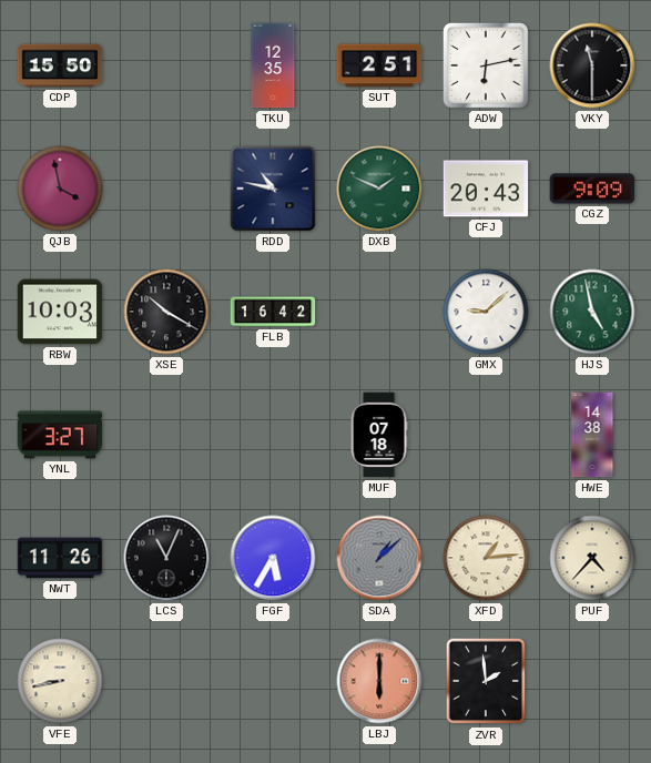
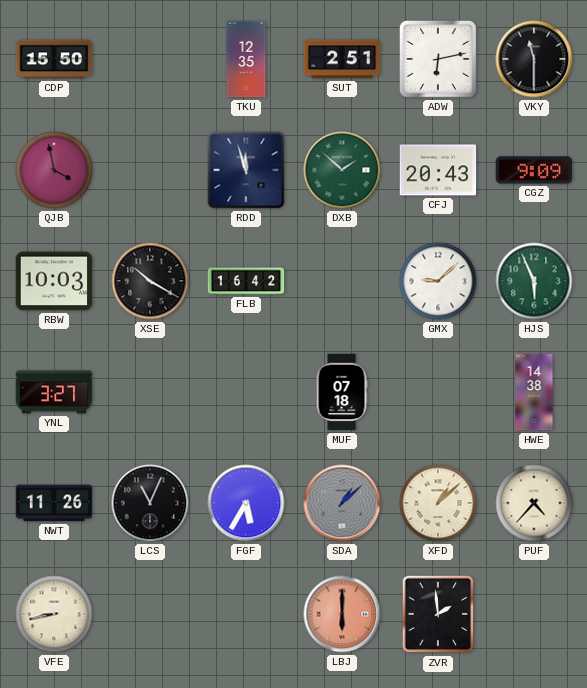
RDD: 10:47 -> 11:57
DXB: 1:49 -> 1:52
HJS: 4:58 -> 5:56
XFD: 1:14 -> 1:08
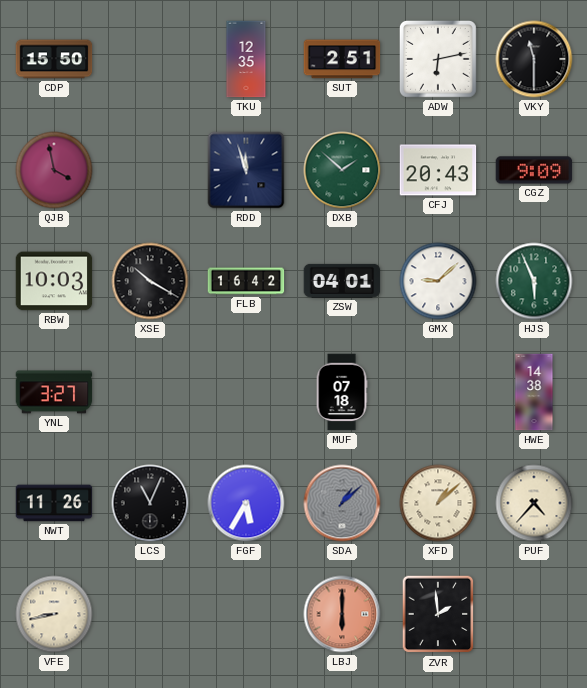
ZSW: none -> 04:01
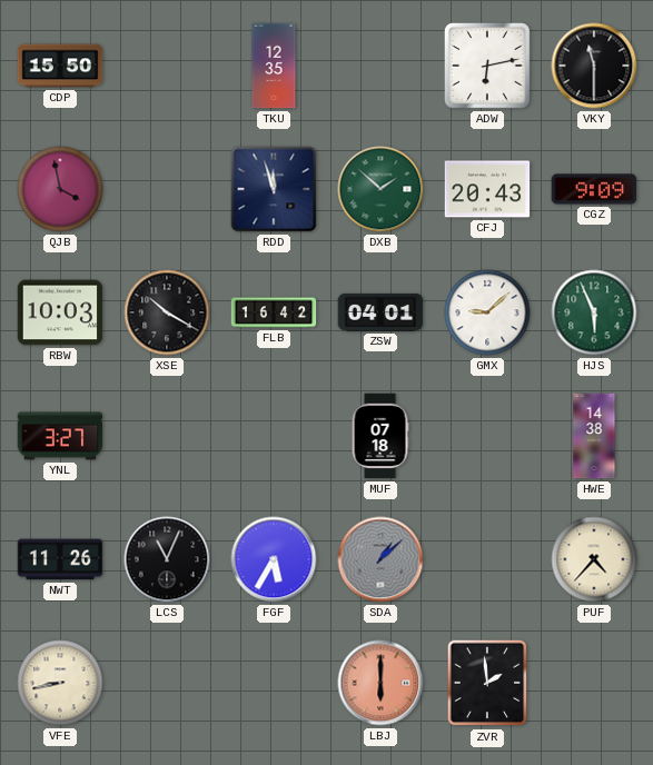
SUT: 2:51 -> none
XFD: 1:08 -> none
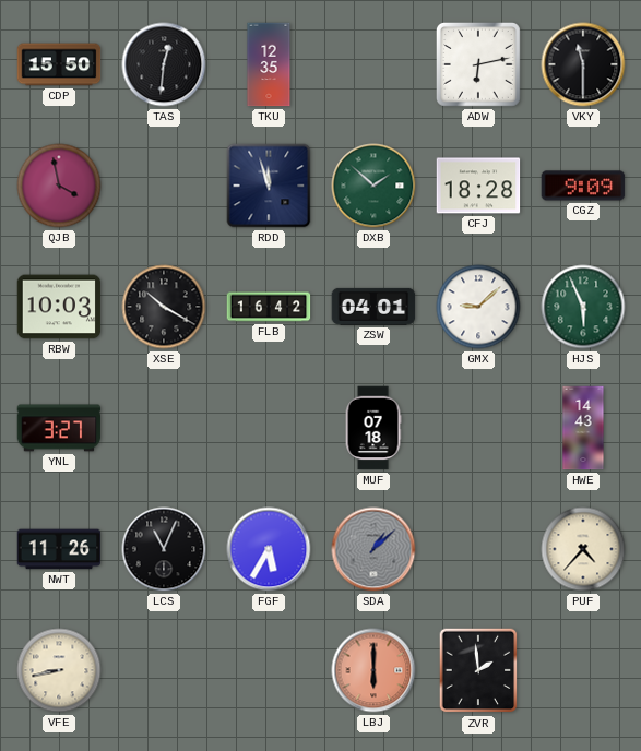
TAS: none -> 12:31
CFJ: 20:43 -> 18:28
HWE: 14:38 -> 14:43
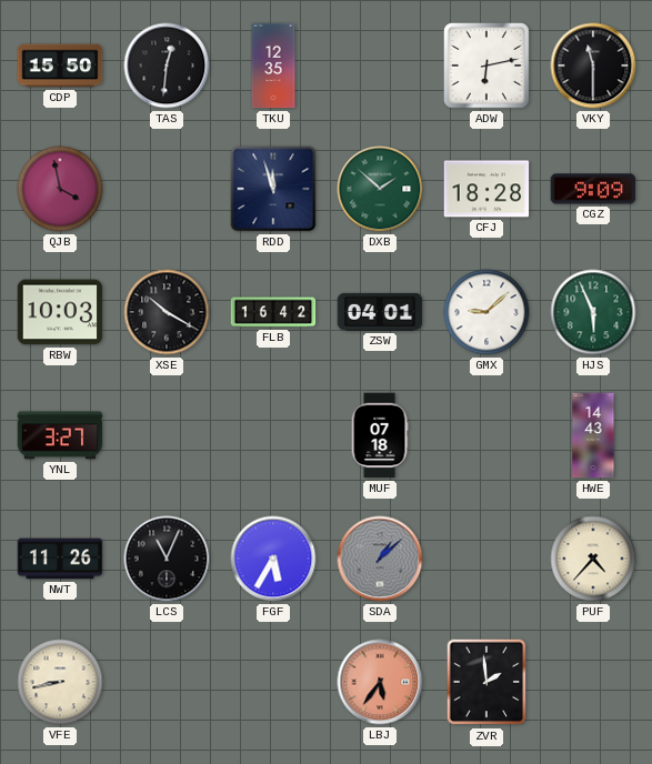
LBJ: 6:00 -> 5:36
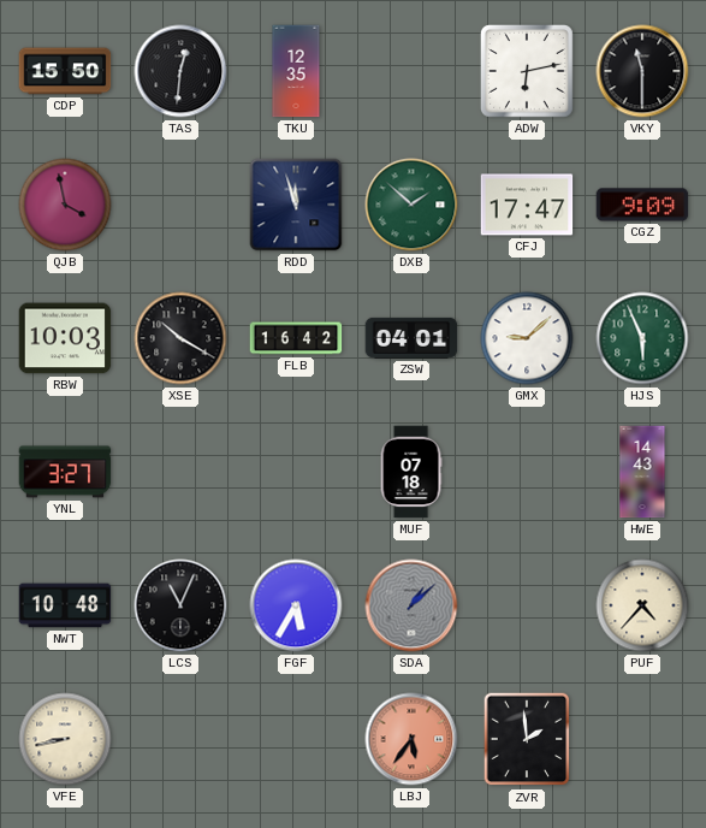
CFJ: 18:28 -> 17:47
NWT: 11:26 -> 10:48
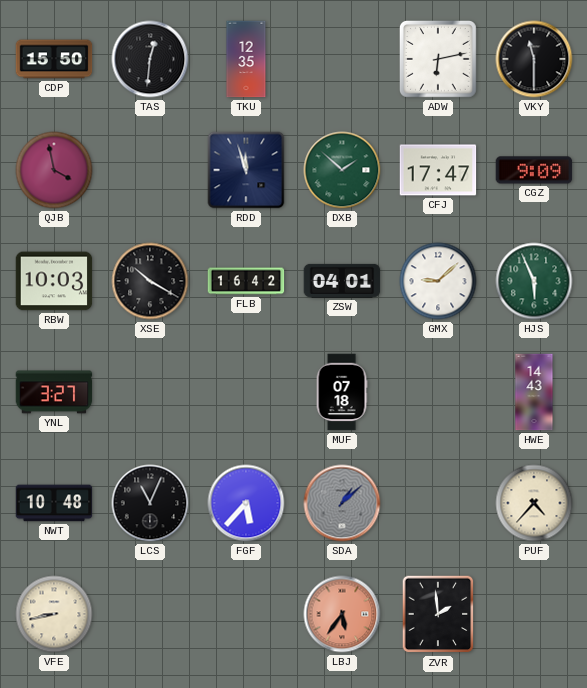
FGF: 5:35 -> 5:37
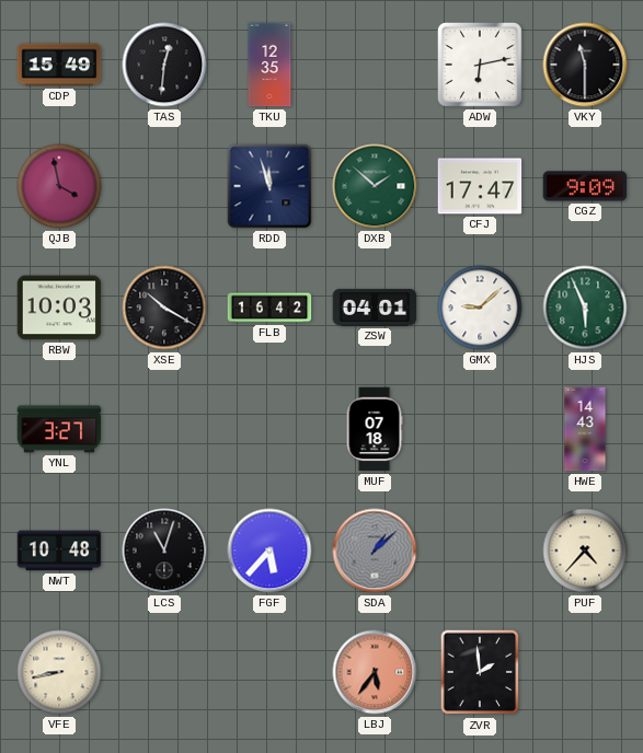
CDP: 15:50 -> 15:49
LCS: 11:04 -> 11:03
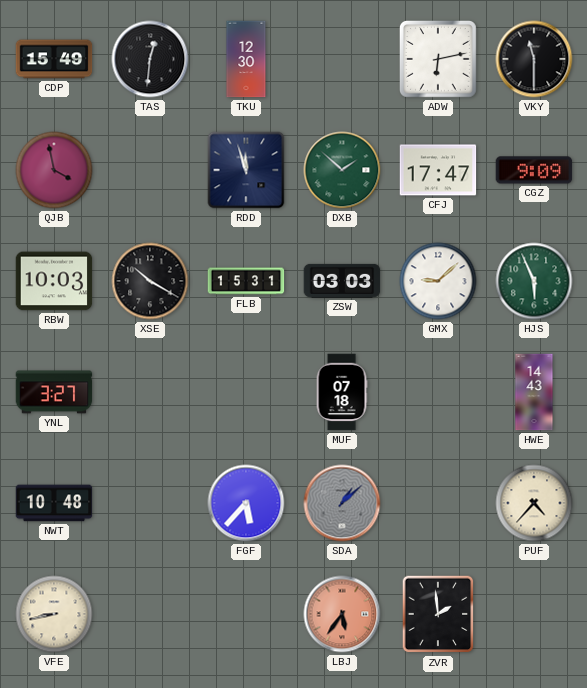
TKU: 12:35 -> 12:30
FLB: 16:42 -> 15:31
ZSW: 04:01 -> 03:03
LCS: 11:03 -> none
